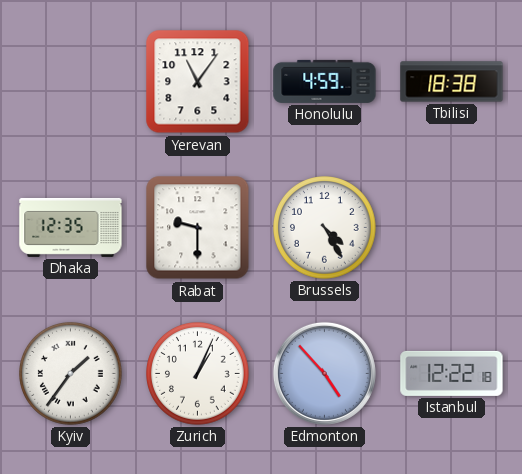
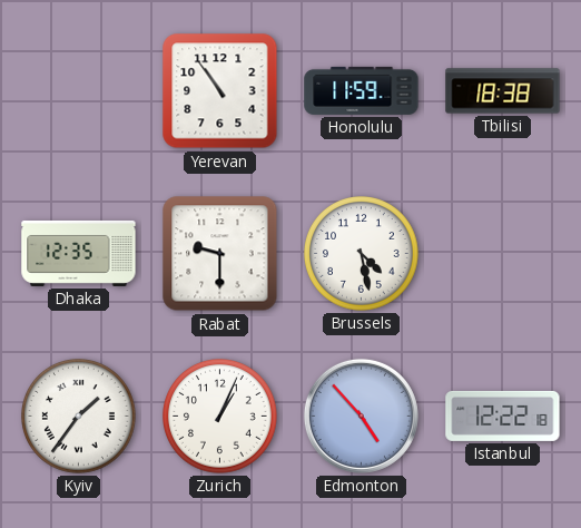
Yerevan: 11:06 -> 10:54
Honolulu: 4:59 -> 11:59
Brussels: 4:25 -> 4:28
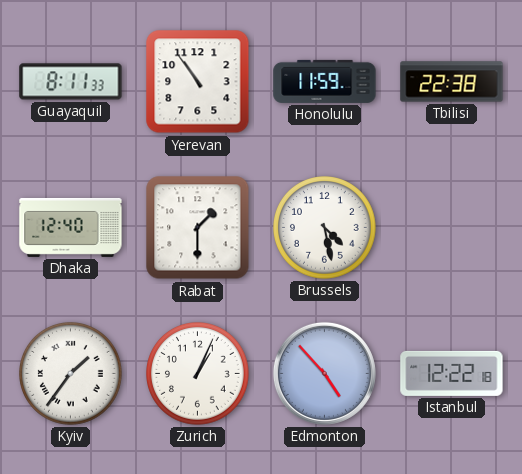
Guayaquil: none -> 8:11
Tbilisi: 18:38 -> 22:38
Dhaka: 12:35 -> 12:40
Rabat: 9:30 -> 1:30
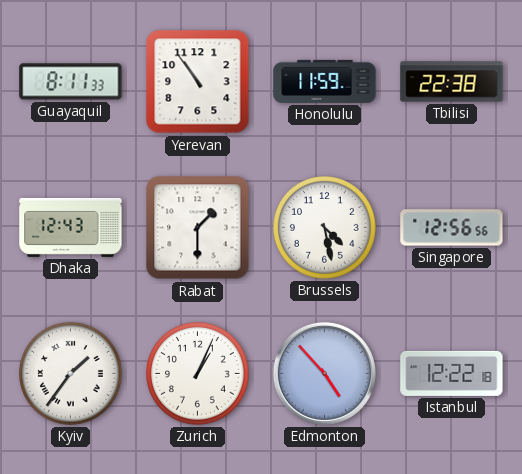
Dhaka: 12:40 -> 12:43
Singapore: none -> 12:56
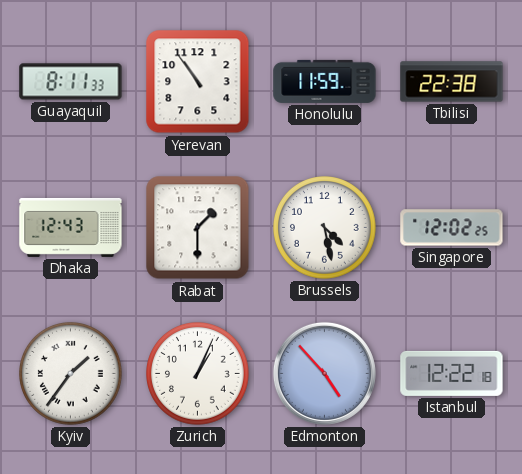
Singapore: 12:56 -> 12:02
